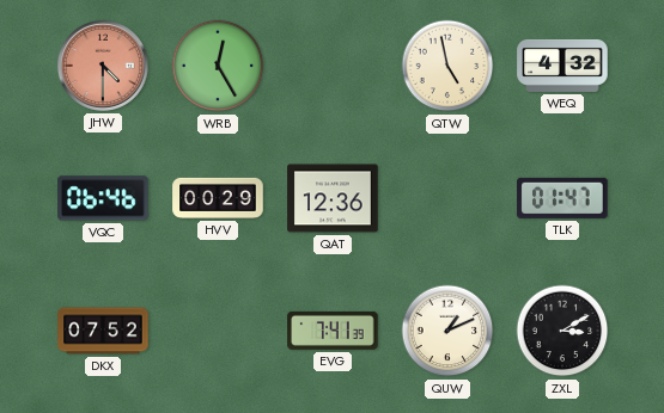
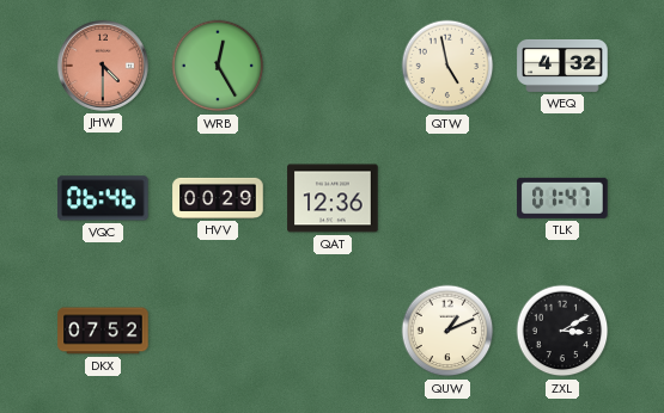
EVG: 7:41 -> none
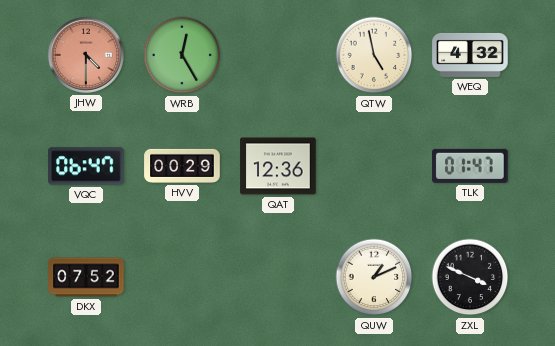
VQC: 06:46 -> 06:47
ZXL: 3:10 -> 3:49
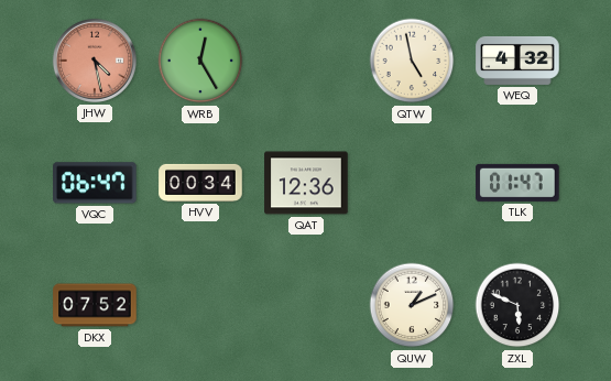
JHW: 4:30 -> 4:28
HVV: 00:29 -> 00:34
ZXL: 3:49 -> 5:49
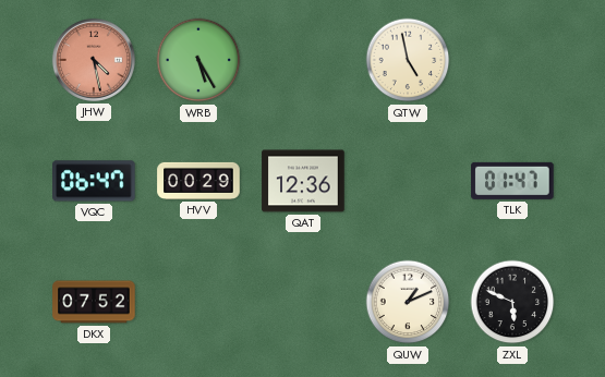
WRB: 12:25 -> 5:25
WEQ: 4:32 -> none
HVV: 00:34 -> 00:29
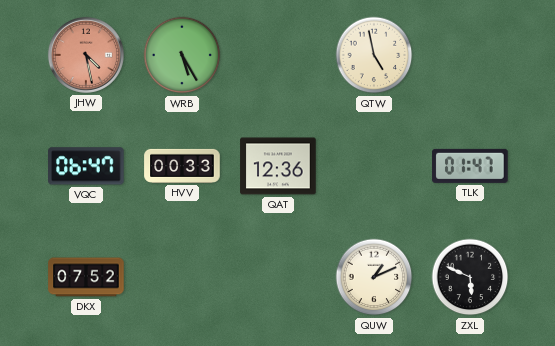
HVV: 00:29 -> 00:33
